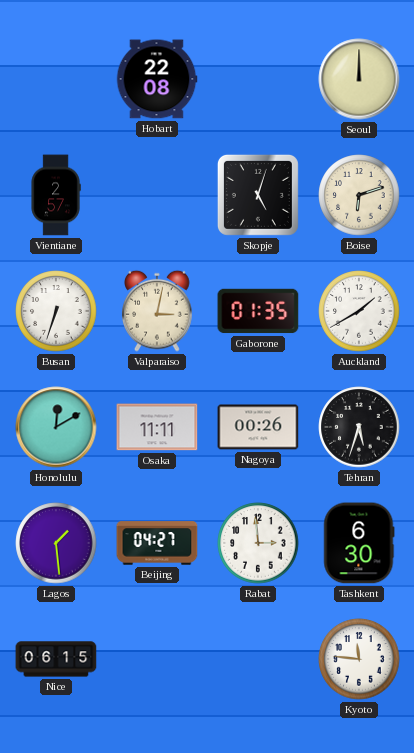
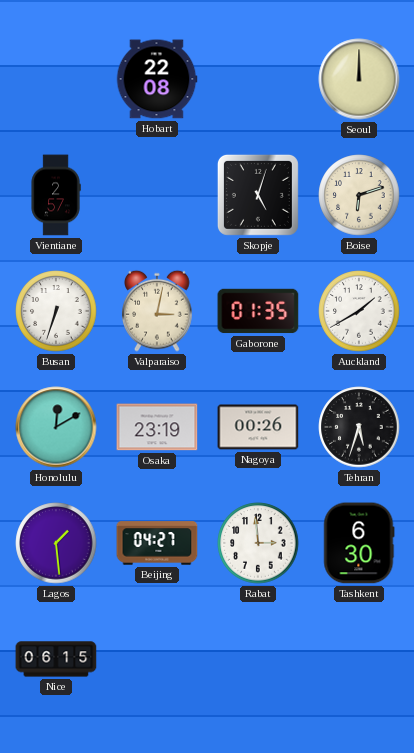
Osaka: 11:11 -> 23:19
Kyoto: 11:46 -> none
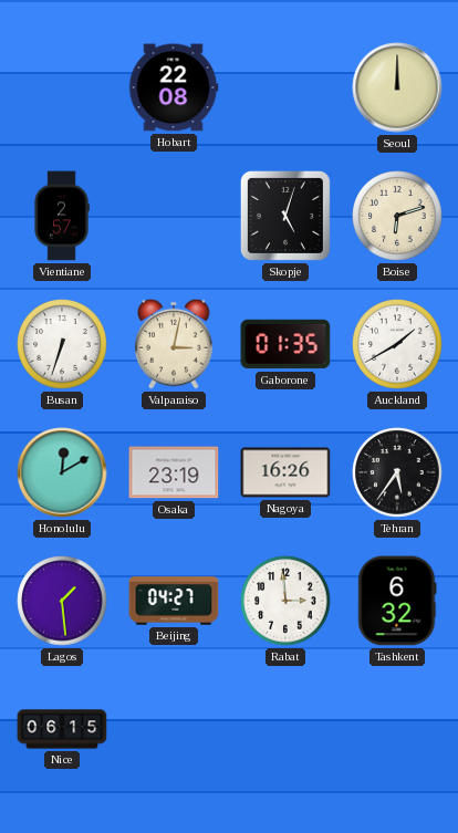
Nagoya: 00:26 -> 16:26
Tehran: 5:33 -> 5:36
Tashkent: 6:30 -> 6:32
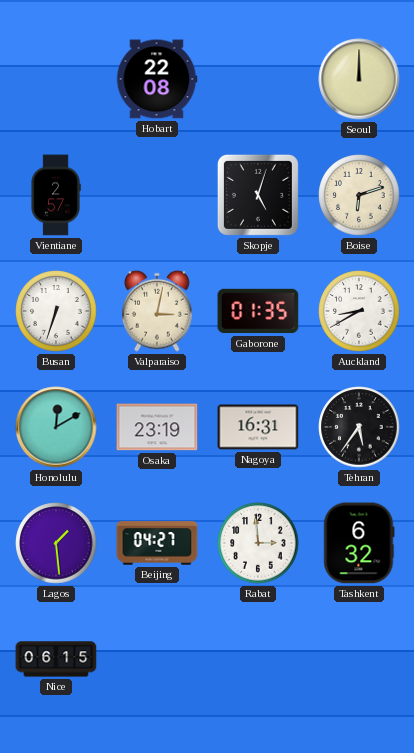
Auckland: 1:40 -> 8:40
Nagoya: 16:26 -> 16:31
